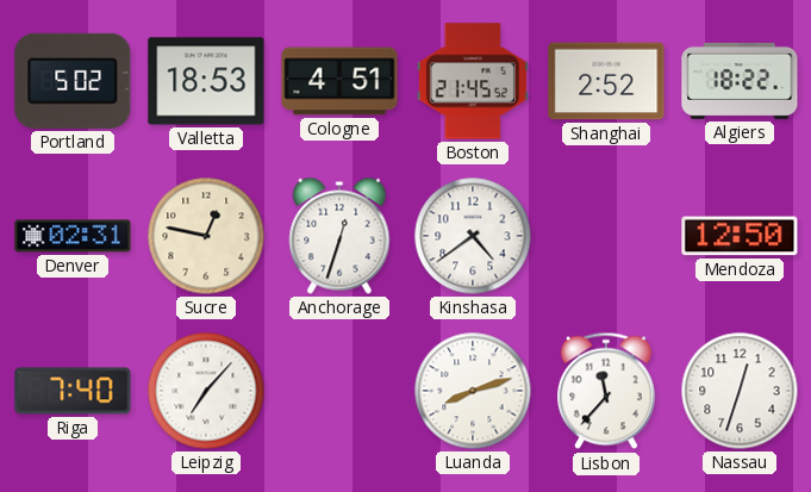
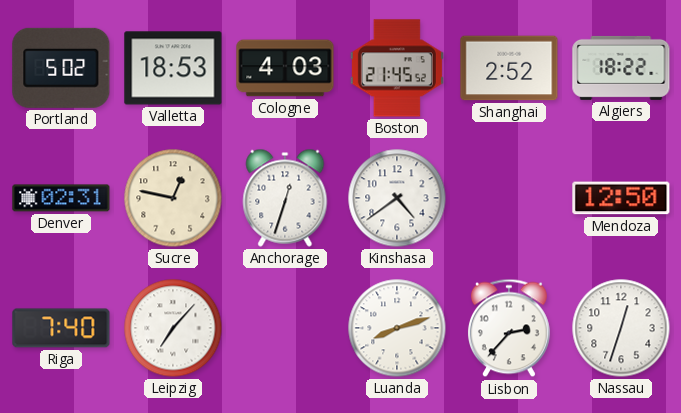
Cologne: 4:51 -> 4:03
Lisbon: 11:37 -> 2:37
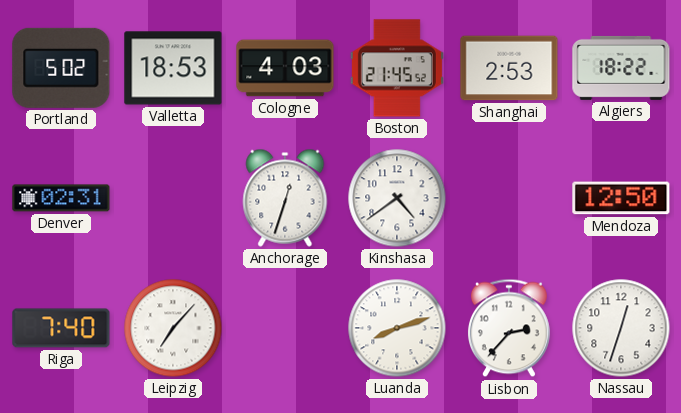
Shanghai: 2:52 -> 2:53
Sucre: 12:47 -> none
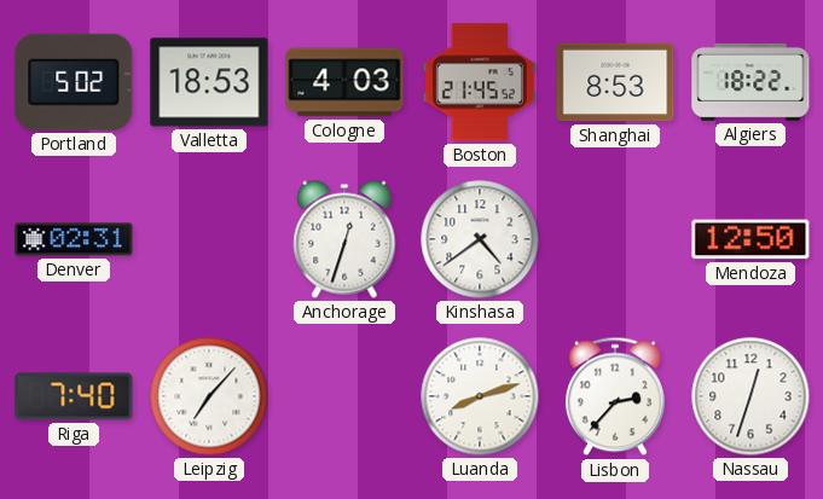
Shanghai: 2:53 -> 8:53
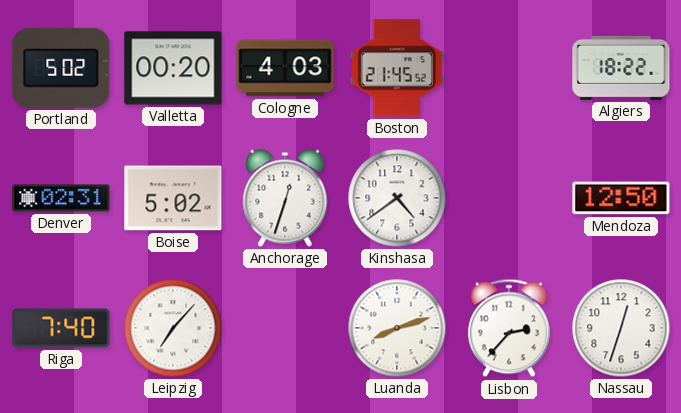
Valletta: 18:53 -> 00:20
Shanghai: 8:53 -> none
Boise: none -> 5:02
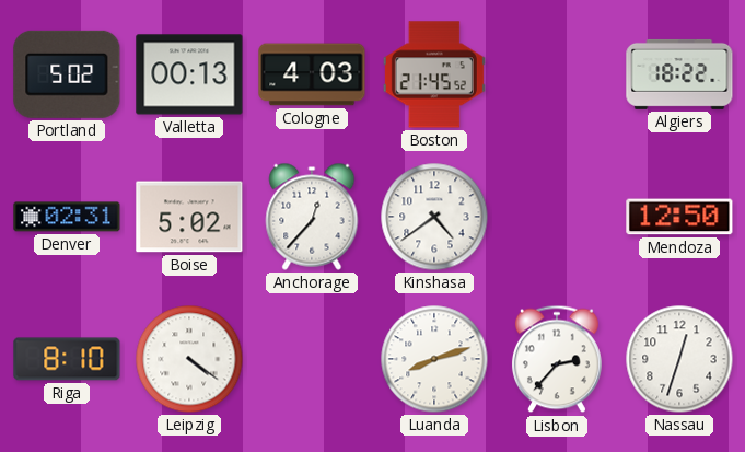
Valletta: 00:20 -> 00:13
Anchorage: 12:33 -> 12:37
Riga: 7:40 -> 8:10
Leipzig: 7:07 -> 4:21
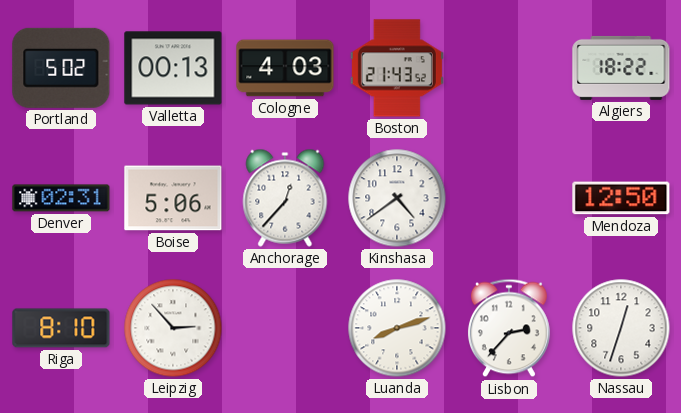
Boston: 21:45 -> 21:43
Boise: 5:02 -> 5:06
Leipzig: 4:21 -> 2:53
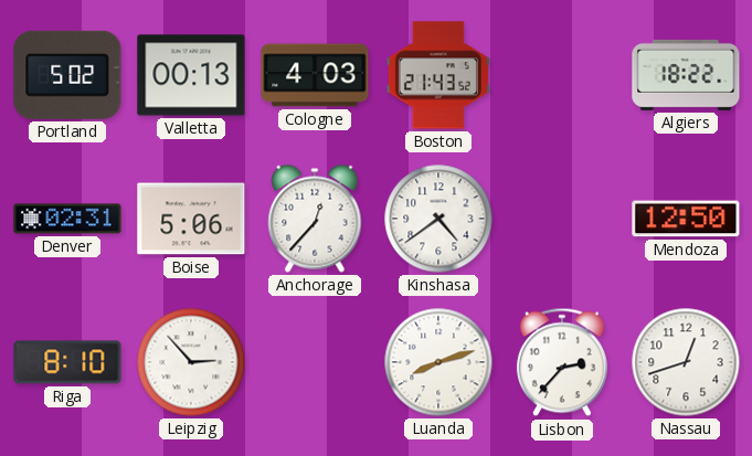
Nassau: 12:33 -> 12:42
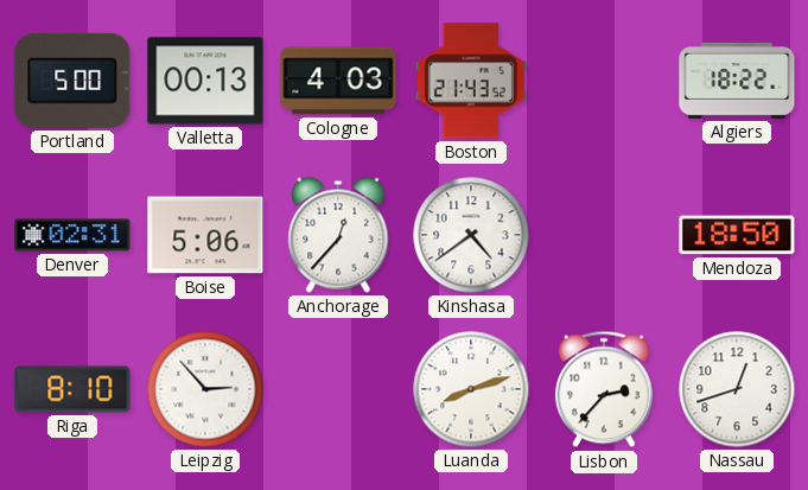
Portland: 5:02 -> 5:00
Mendoza: 12:50 -> 18:50
